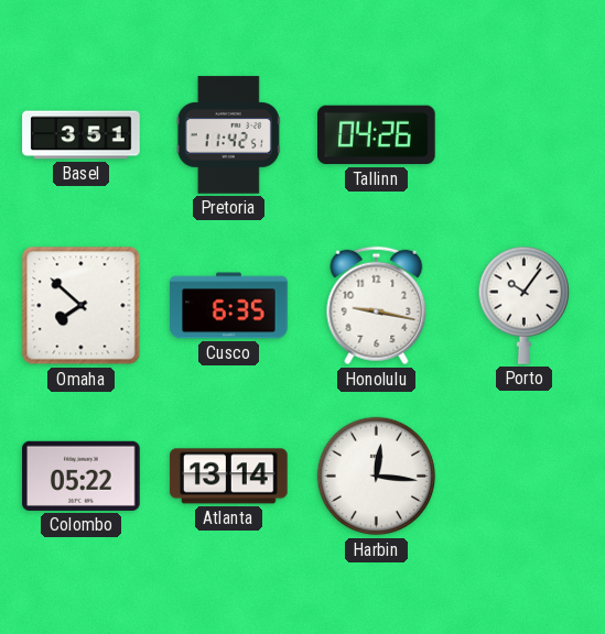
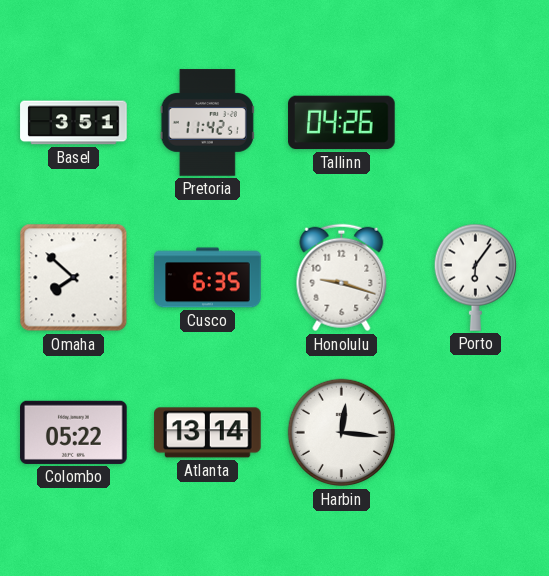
Honolulu: 9:17 -> 9:18
Porto: 10:06 -> 6:06
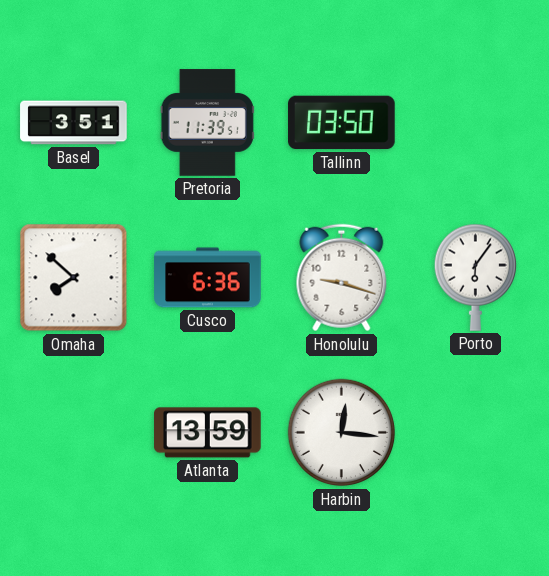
Pretoria: 11:42 -> 11:39
Tallinn: 04:26 -> 03:50
Cusco: 6:35 -> 6:36
Colombo: 05:22 -> none
Atlanta: 13:14 -> 13:59
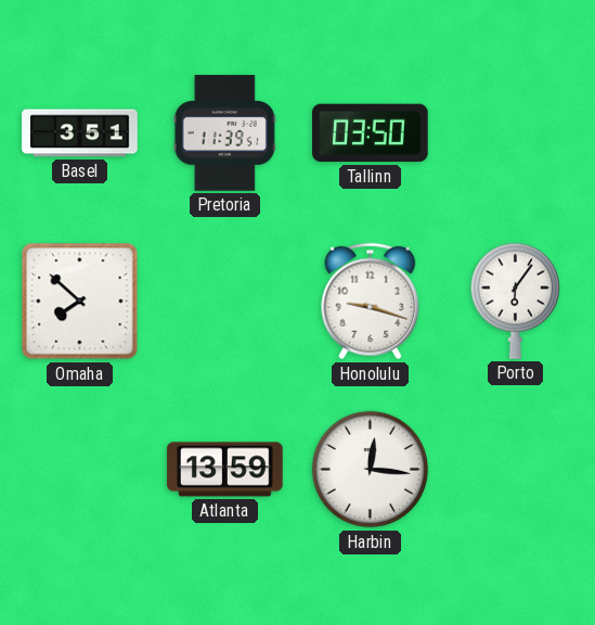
Cusco: 6:36 -> none
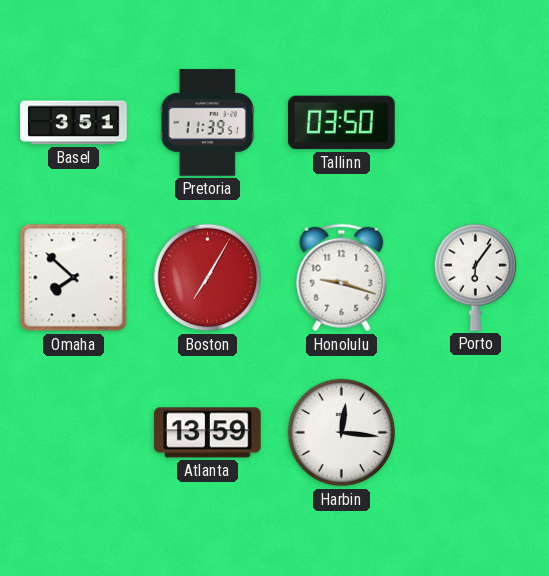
Boston: none -> 7:05
